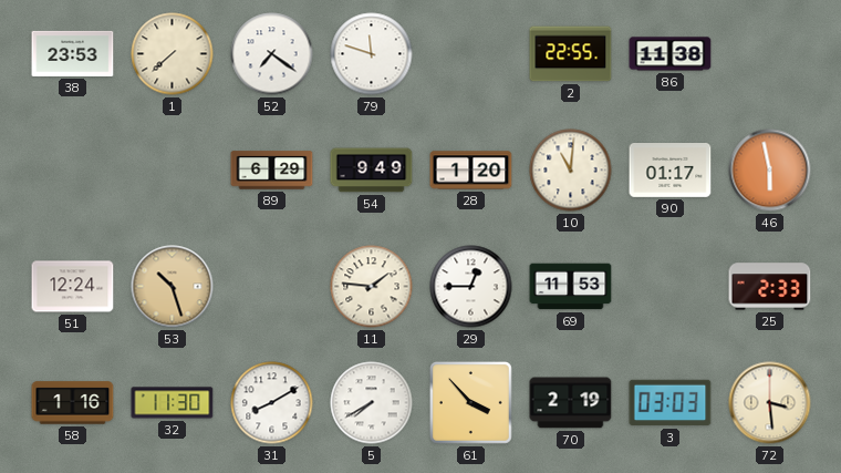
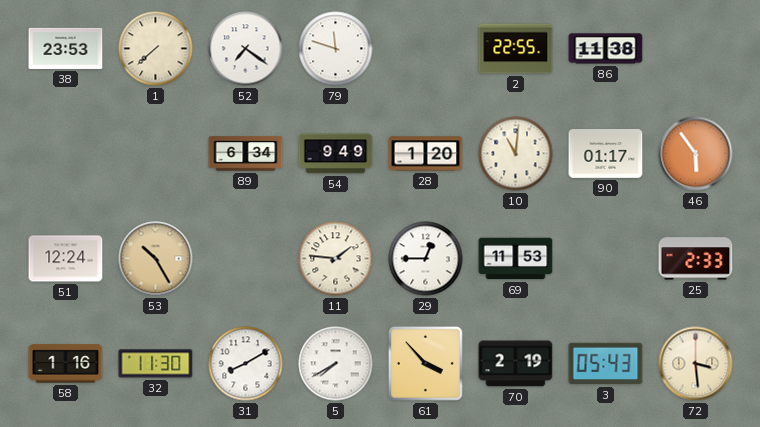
89: 6:29 -> 6:34
46: 5:58 -> 5:54
53: 10:27 -> 10:25
3: 03:03 -> 05:43
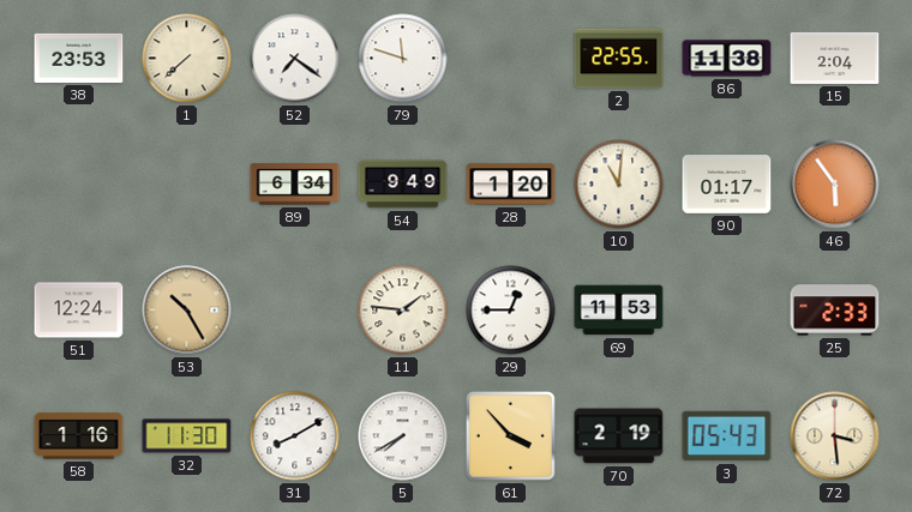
15: none -> 2:04
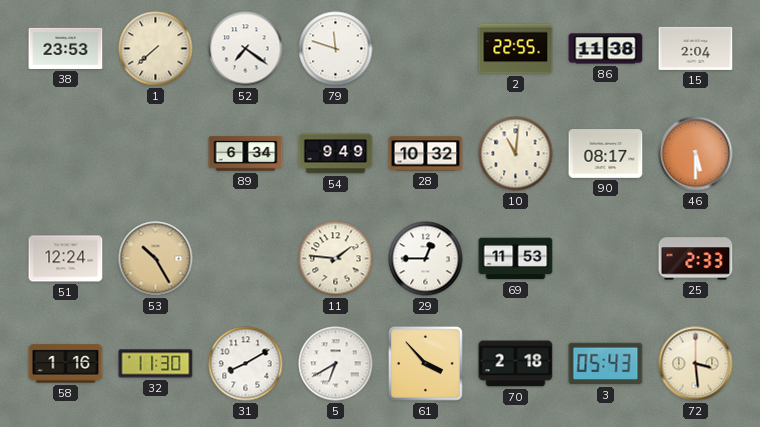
28: 1:20 -> 10:32
90: 01:17 -> 08:17
46: 5:54 -> 5:30
5: 7:40 -> 6:40
70: 2:19 -> 2:18
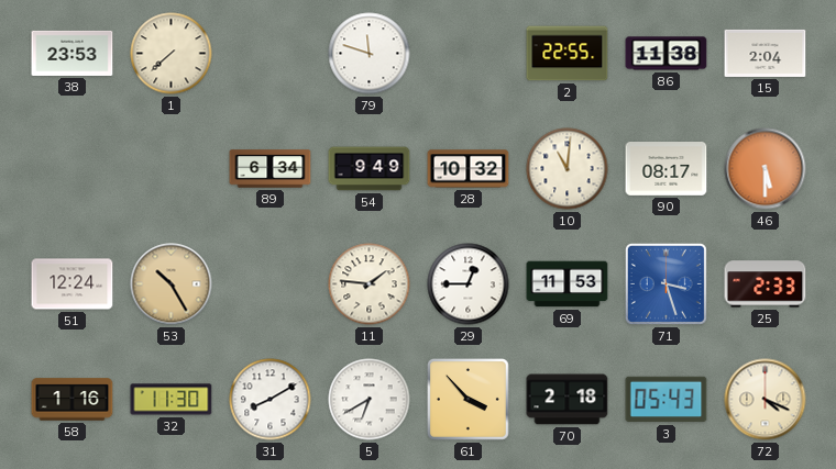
52: 7:21 -> none
71: none -> 3:27
72: 3:29 -> 4:19
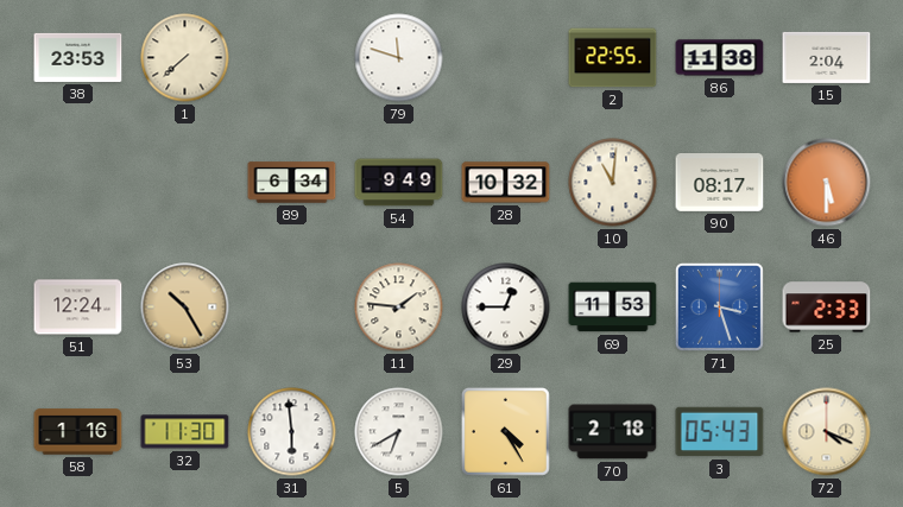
31: 8:10 -> 5:59
61: 3:53 -> 4:25
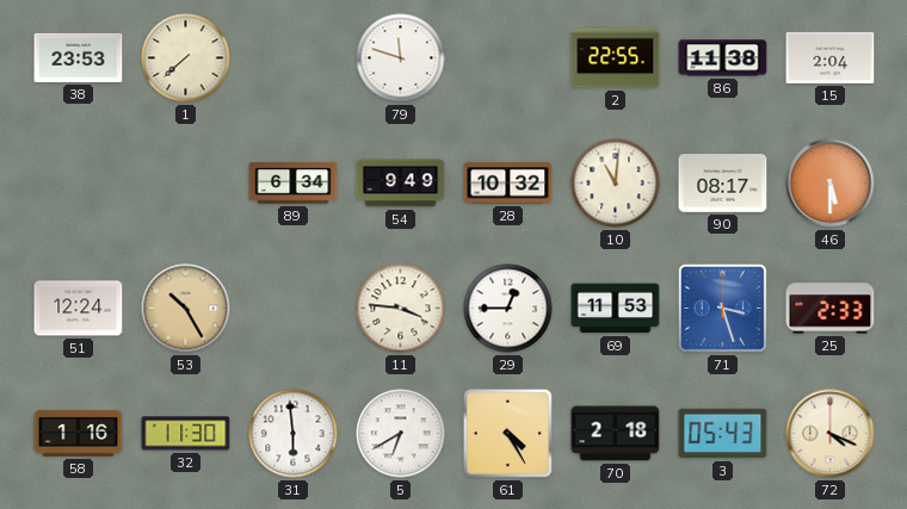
11: 1:46 -> 3:46
